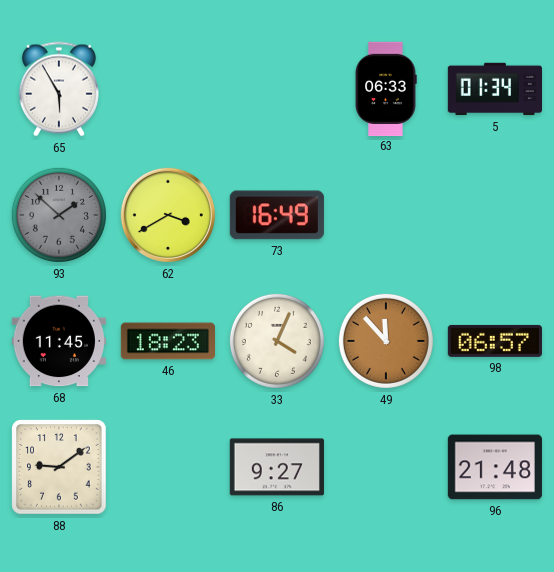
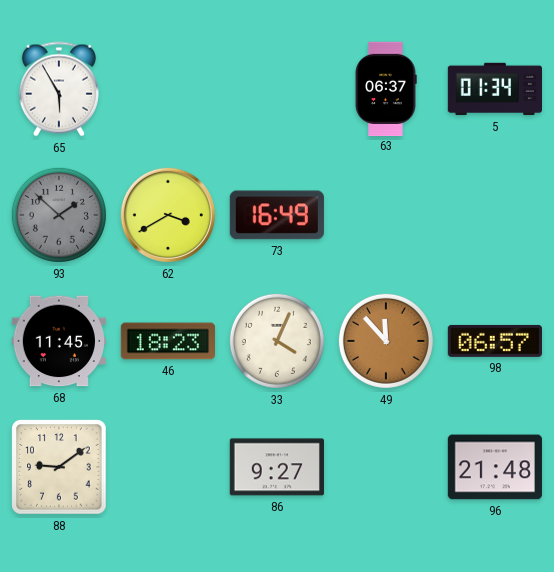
63: 06:33 -> 06:37
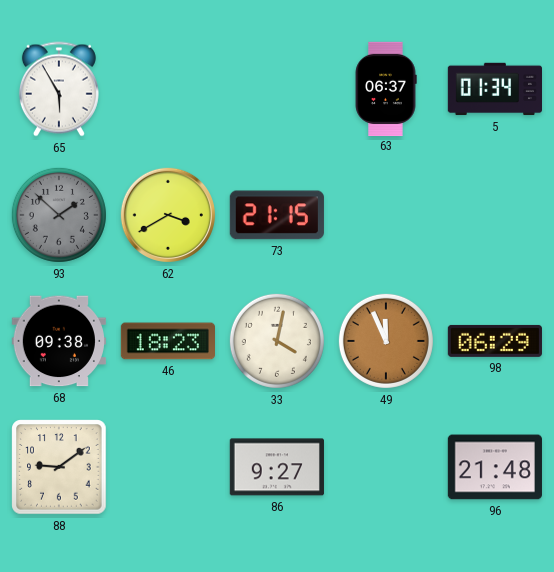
73: 16:49 -> 21:15
68: 11:45 -> 09:38
33: 4:04 -> 4:02
49: 11:53 -> 11:56
98: 06:57 -> 06:29
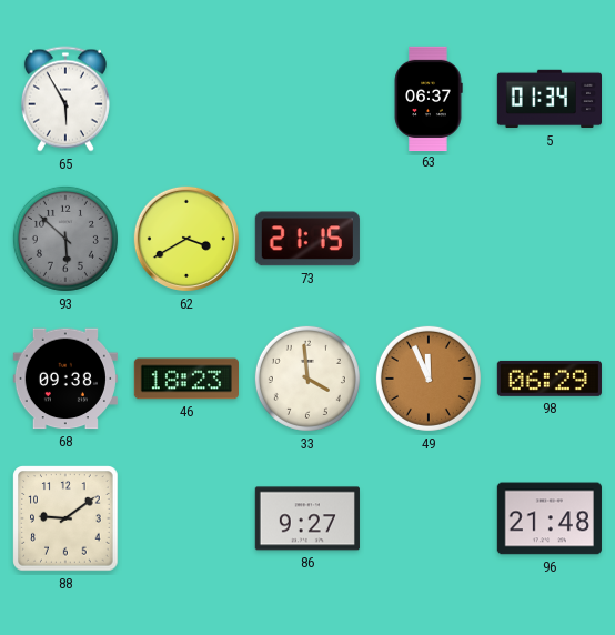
93: 1:52 -> 5:52
33: 4:02 -> 3:59
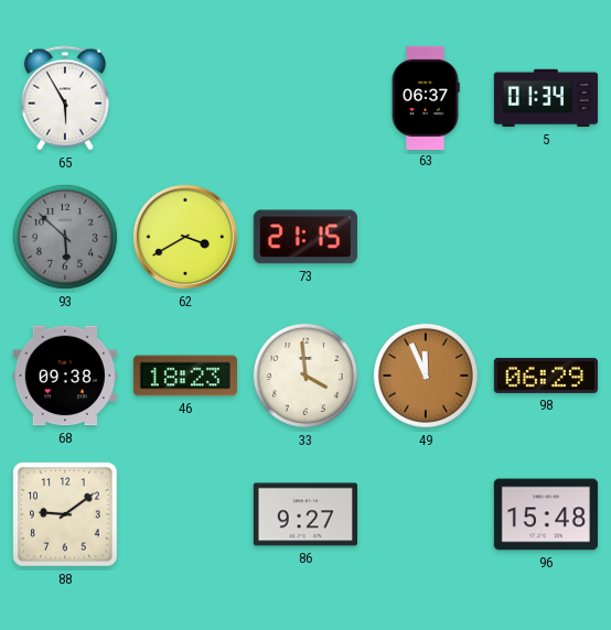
96: 21:48 -> 15:48
